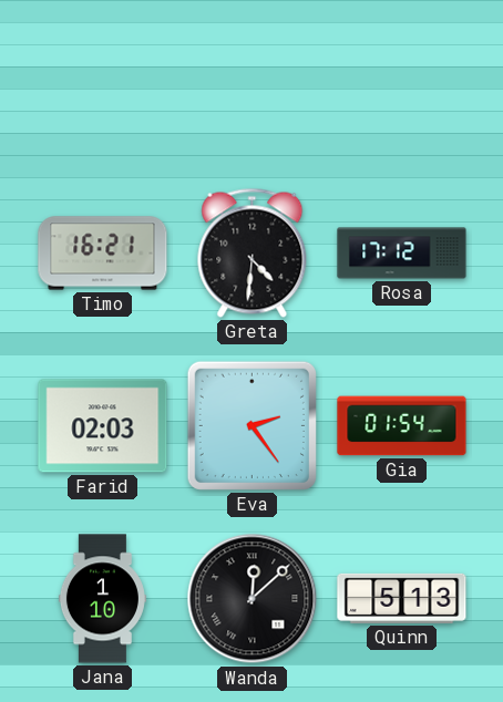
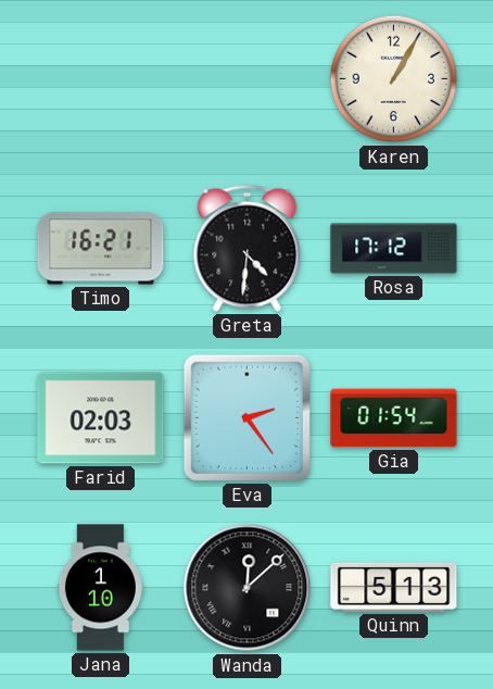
Karen: none -> 1:05
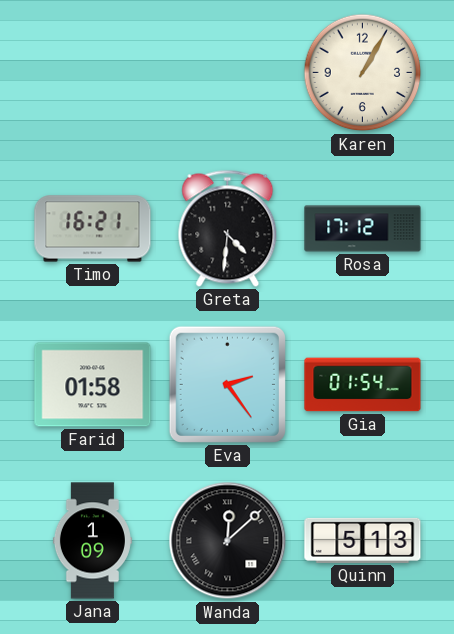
Farid: 02:03 -> 01:58
Jana: 1:10 -> 1:09
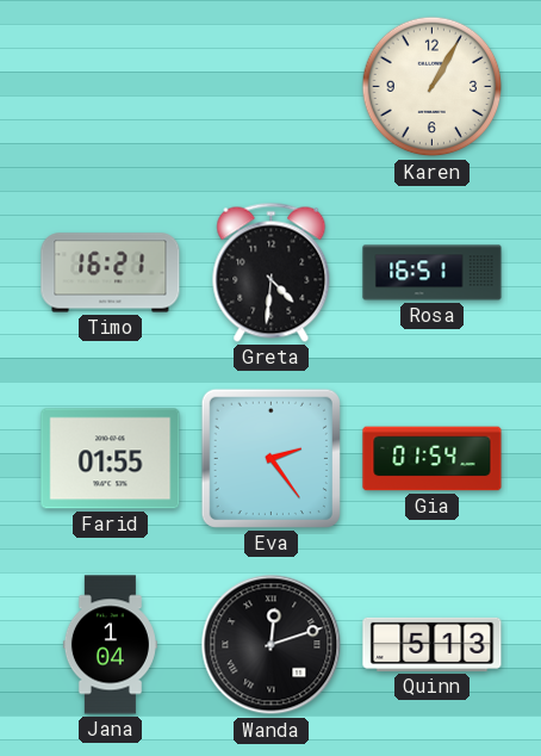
Rosa: 17:12 -> 16:51
Farid: 01:58 -> 01:55
Jana: 1:09 -> 1:04
Wanda: 12:08 -> 12:12
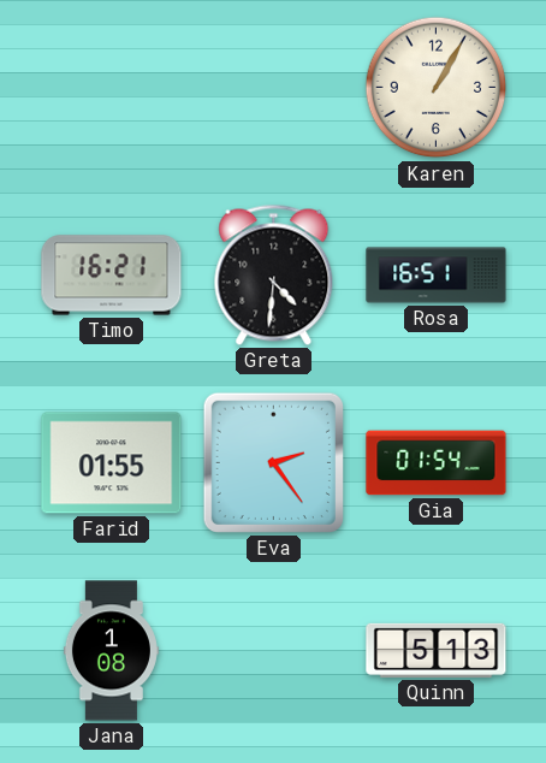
Jana: 1:04 -> 1:08
Wanda: 12:12 -> none
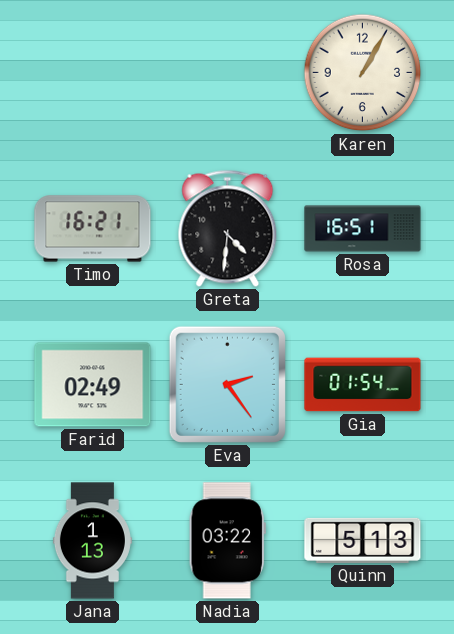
Farid: 01:55 -> 02:49
Jana: 1:08 -> 1:13
Nadia: none -> 03:22
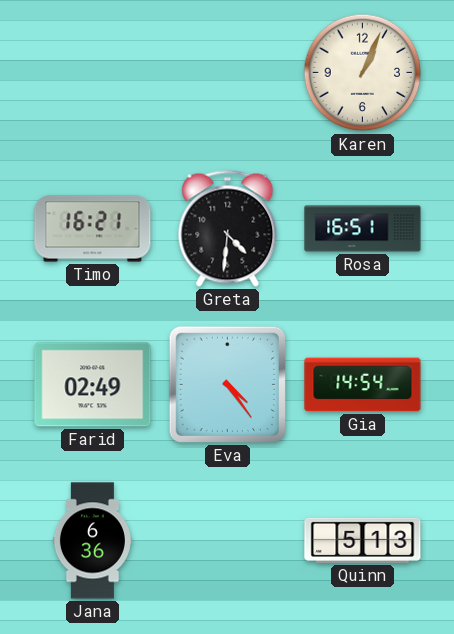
Karen: 1:05 -> 1:04
Eva: 2:24 -> 4:24
Gia: 01:54 -> 14:54
Jana: 1:13 -> 6:36
Nadia: 03:22 -> none
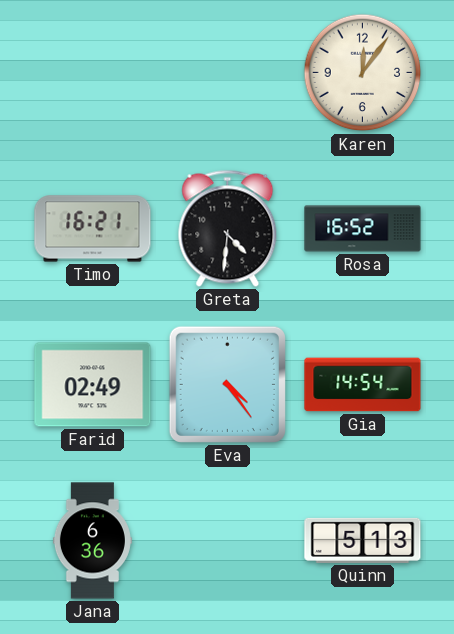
Karen: 1:04 -> 12:06
Rosa: 16:51 -> 16:52
